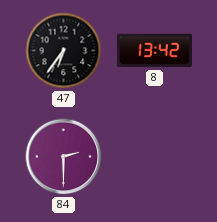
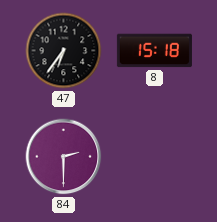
8: 13:42 -> 15:18
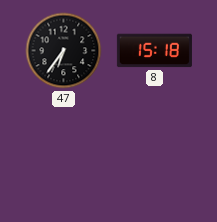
84: 2:30 -> none
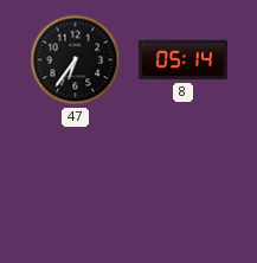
8: 15:18 -> 05:14
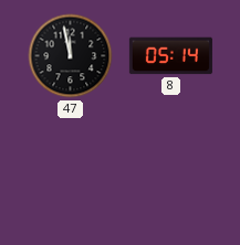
47: 6:36 -> 11:58
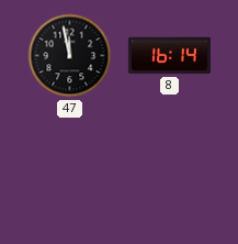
8: 05:14 -> 16:14
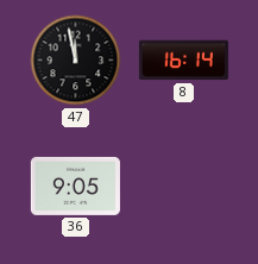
36: none -> 9:05
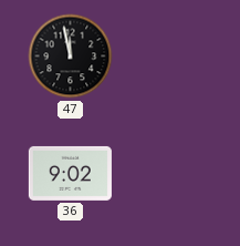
8: 16:14 -> none
36: 9:05 -> 9:02
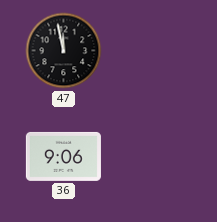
36: 9:02 -> 9:06
